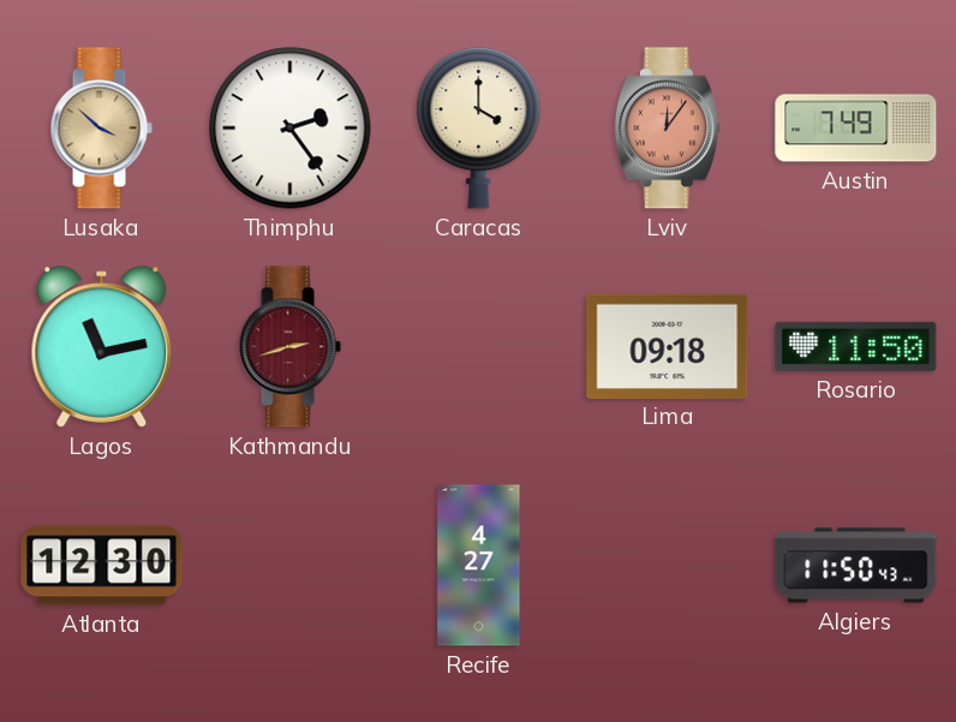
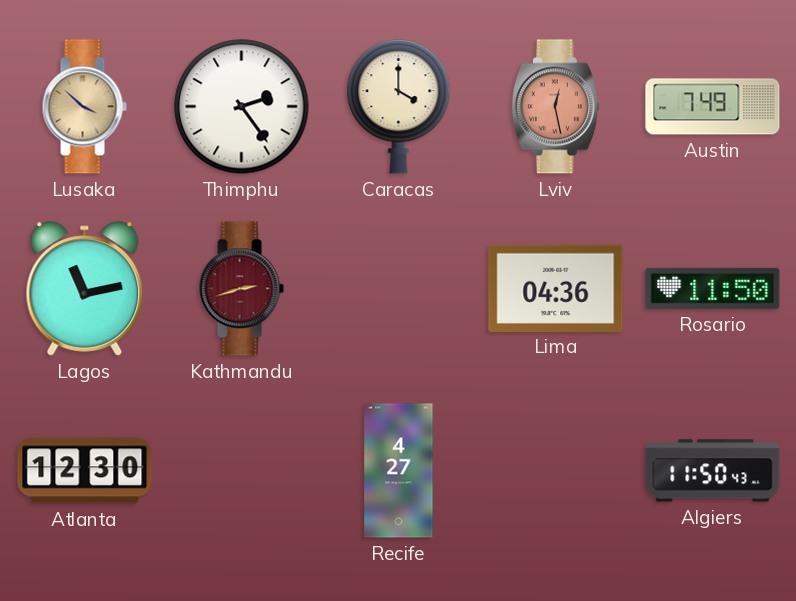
Lviv: 12:06 -> 12:28
Lima: 09:18 -> 04:36
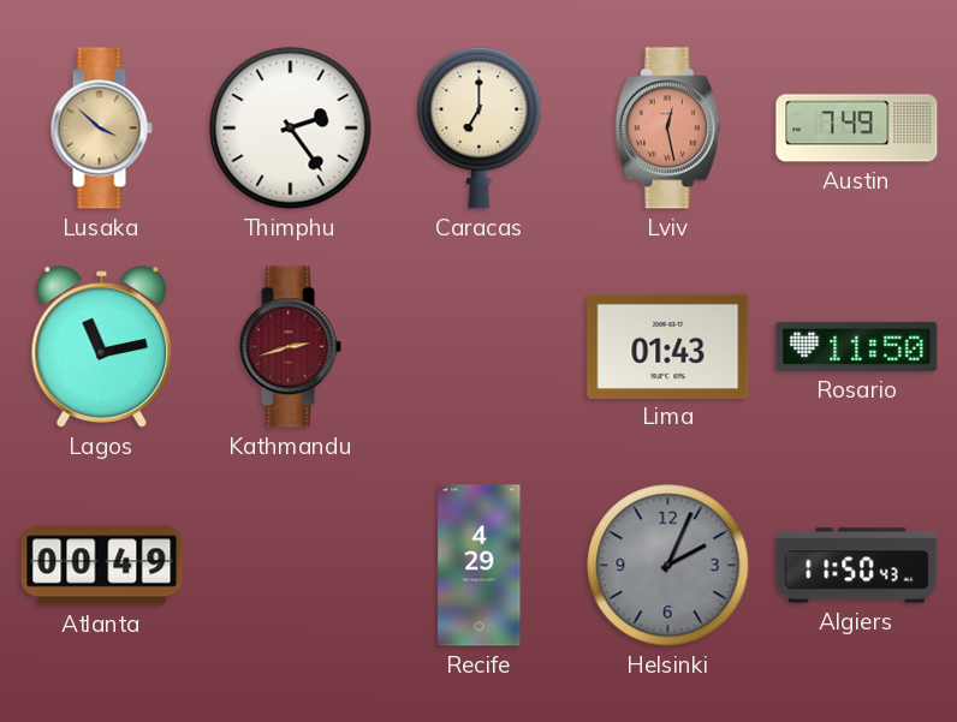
Caracas: 4:00 -> 7:00
Lima: 04:36 -> 01:43
Atlanta: 12:30 -> 00:49
Recife: 4:27 -> 4:29
Helsinki: none -> 2:04
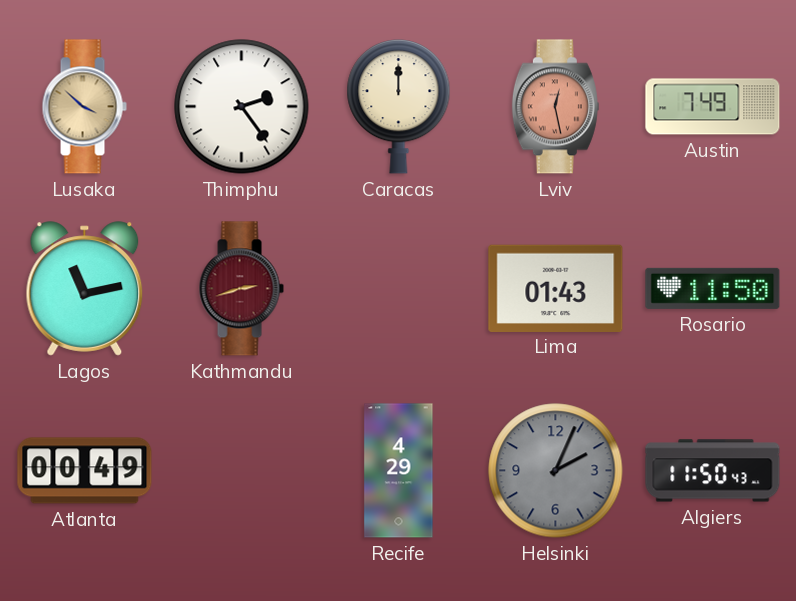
Caracas: 7:00 -> 12:00
